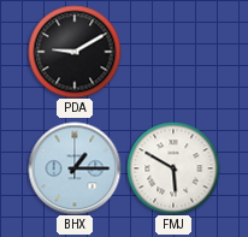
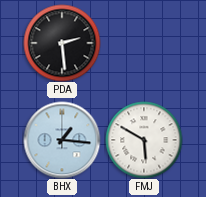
PDA: 9:10 -> 2:29
BHX: 1:15 -> 1:16
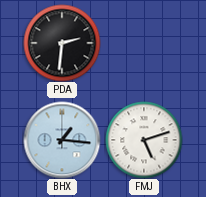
PDA: 2:29 -> 2:31
FMJ: 5:50 -> 5:12
